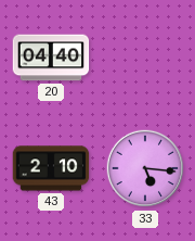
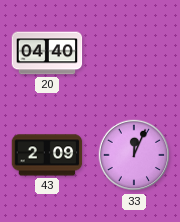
43: 2:10 -> 2:09
33: 5:16 -> 12:04
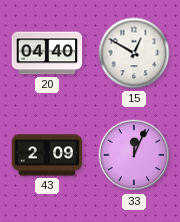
15: none -> 12:50
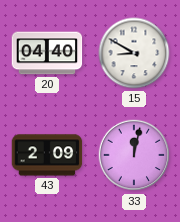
15: 12:50 -> 8:50
33: 12:04 -> 12:02
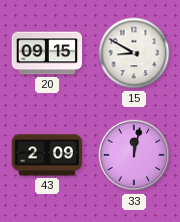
20: 04:40 -> 09:15
